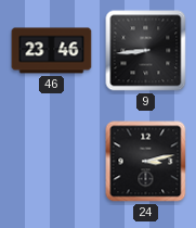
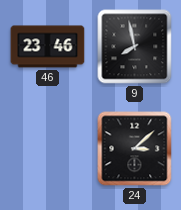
9: 8:44 -> 7:58
24: 3:13 -> 3:08
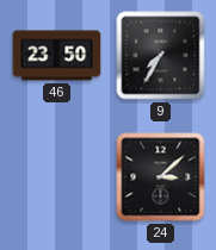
46: 23:46 -> 23:50
9: 7:58 -> 7:35
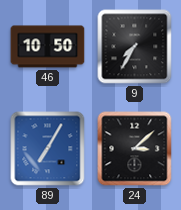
46: 23:50 -> 10:50
89: none -> 7:05
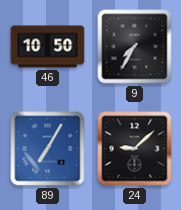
24: 3:08 -> 9:08
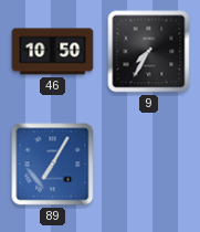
24: 9:08 -> none
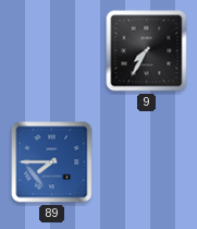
46: 10:50 -> none
89: 7:05 -> 7:45
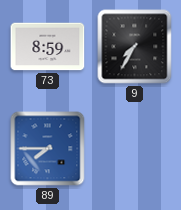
73: none -> 8:59
